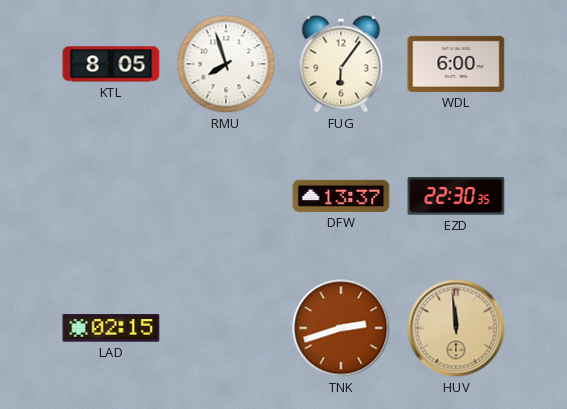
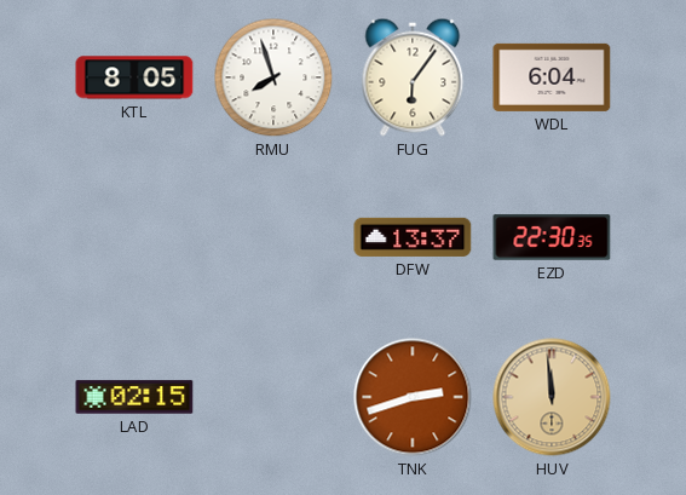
WDL: 6:00 -> 6:04
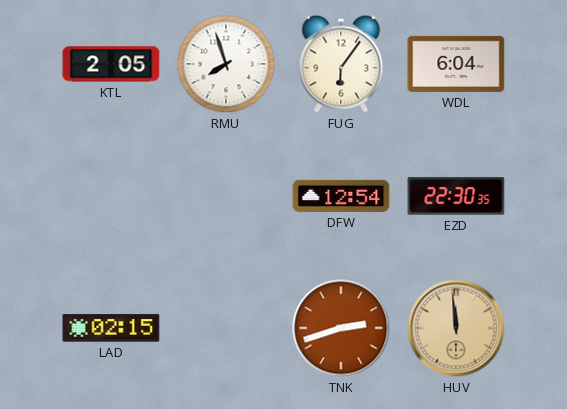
KTL: 8:05 -> 2:05
DFW: 13:37 -> 12:54
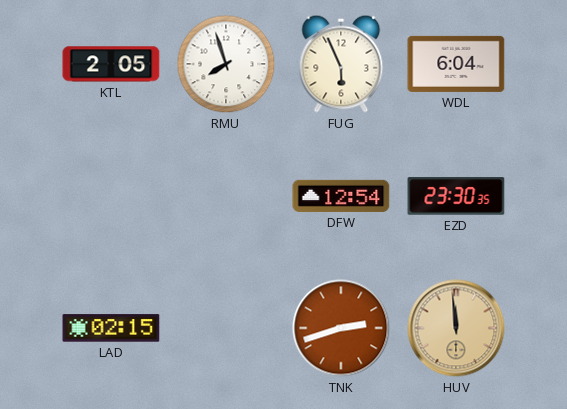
FUG: 6:06 -> 5:56
EZD: 22:30 -> 23:30
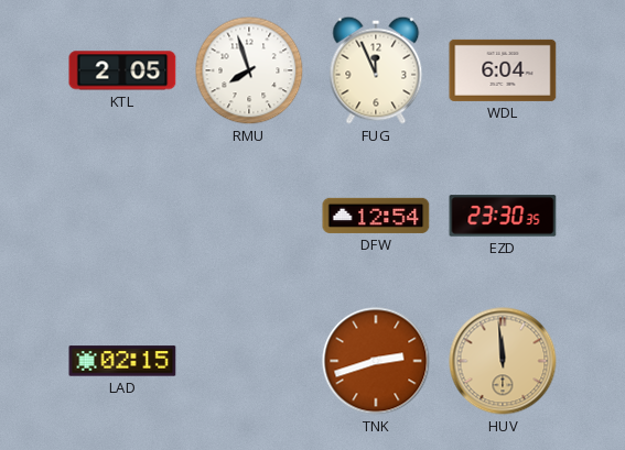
FUG: 5:56 -> 11:56
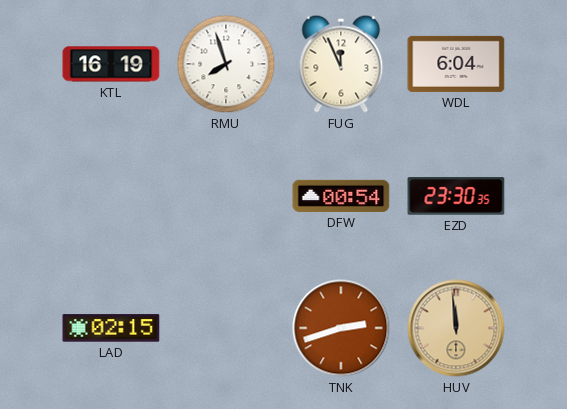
KTL: 2:05 -> 16:19
DFW: 12:54 -> 00:54
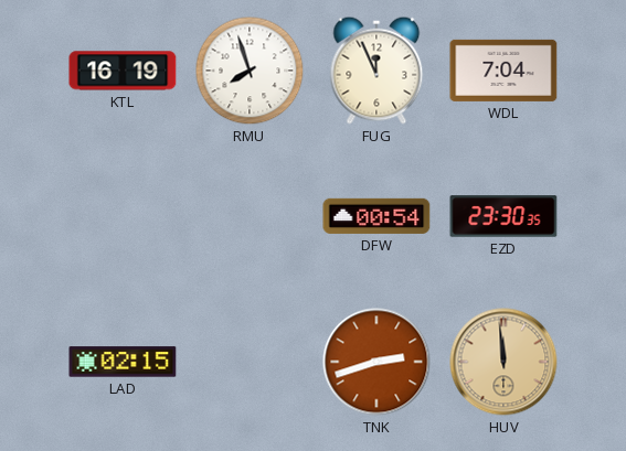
WDL: 6:04 -> 7:04
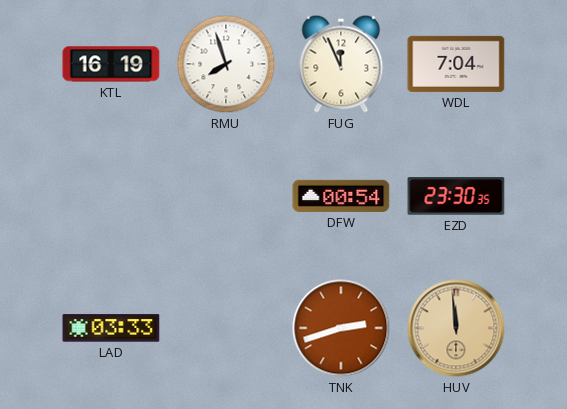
LAD: 02:15 -> 03:33
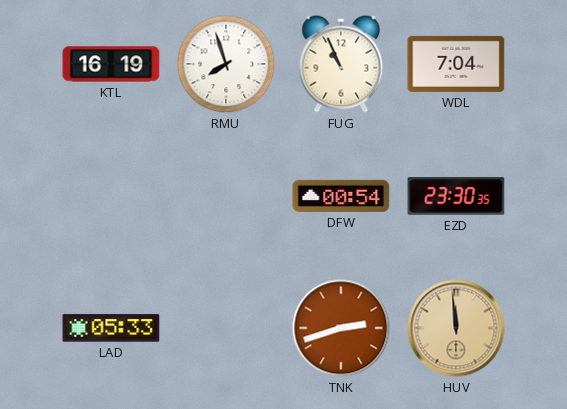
FUG: 11:56 -> 10:56
LAD: 03:33 -> 05:33
